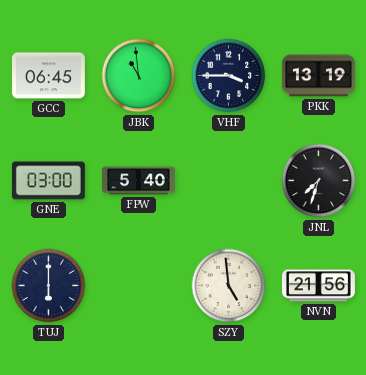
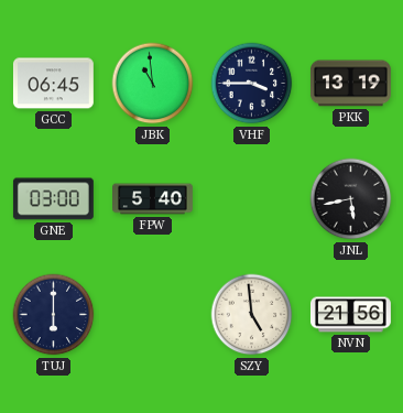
JNL: 7:33 -> 5:43
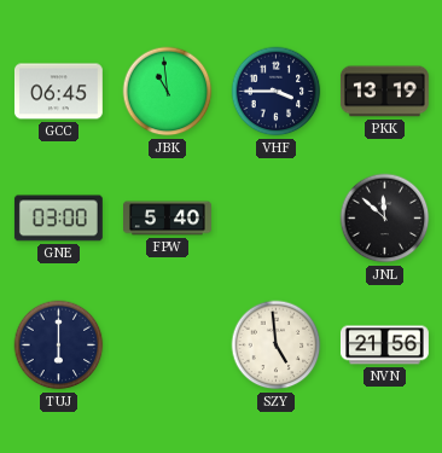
JNL: 5:43 -> 11:52
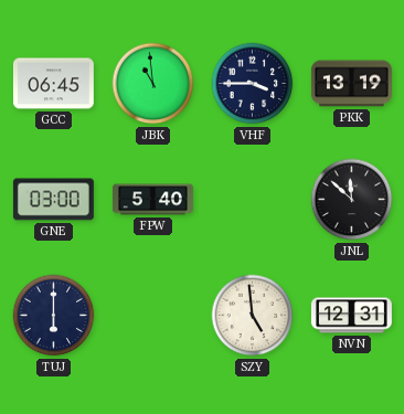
NVN: 21:56 -> 12:31
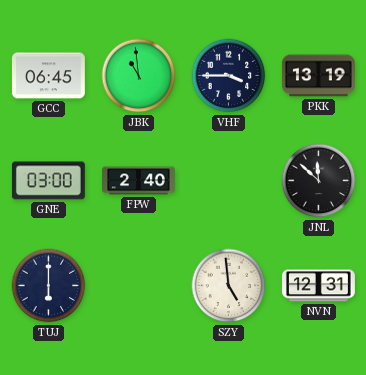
FPW: 5:40 -> 2:40
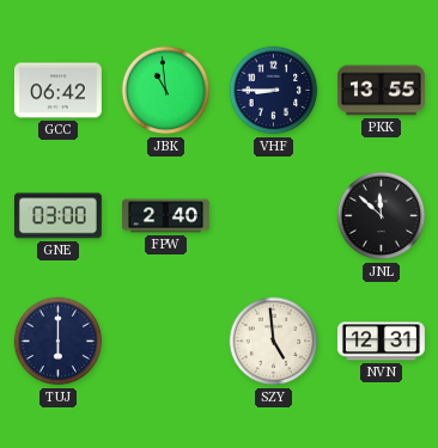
GCC: 06:45 -> 06:42
VHF: 3:45 -> 8:45
PKK: 13:19 -> 13:55
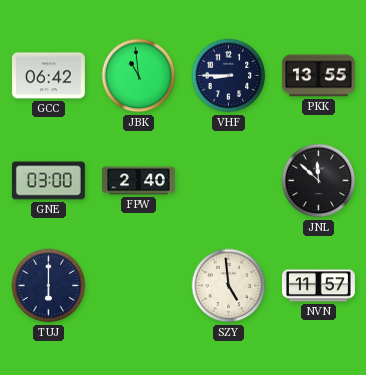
NVN: 12:31 -> 11:57
